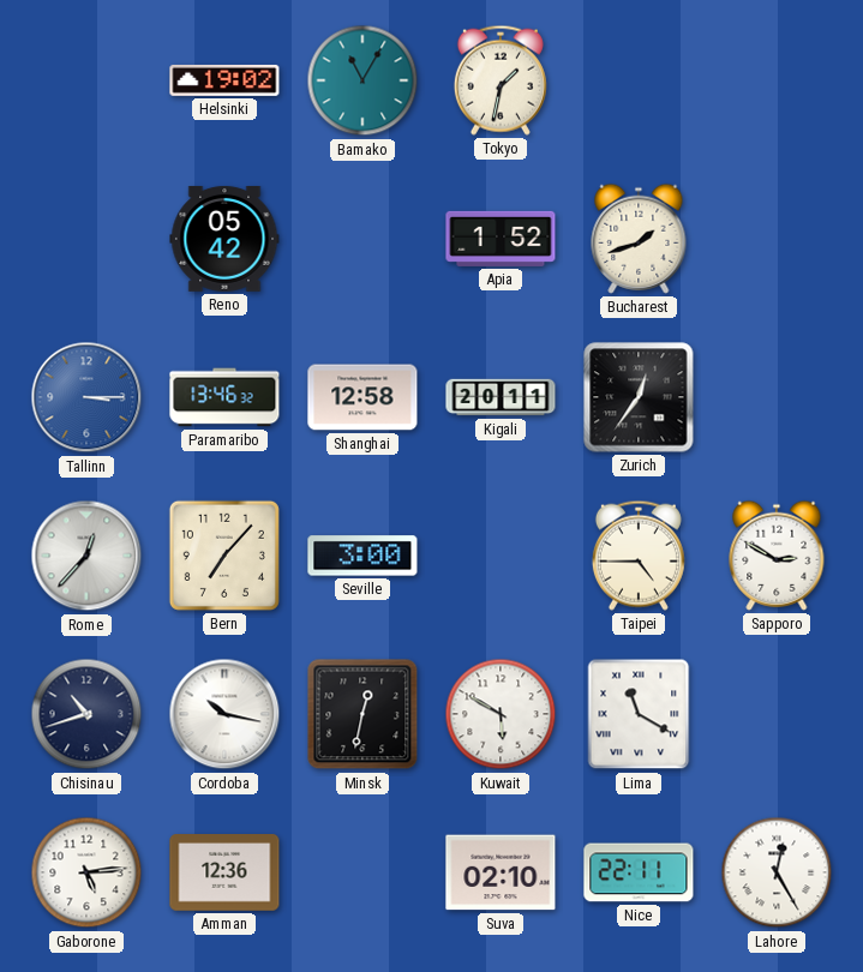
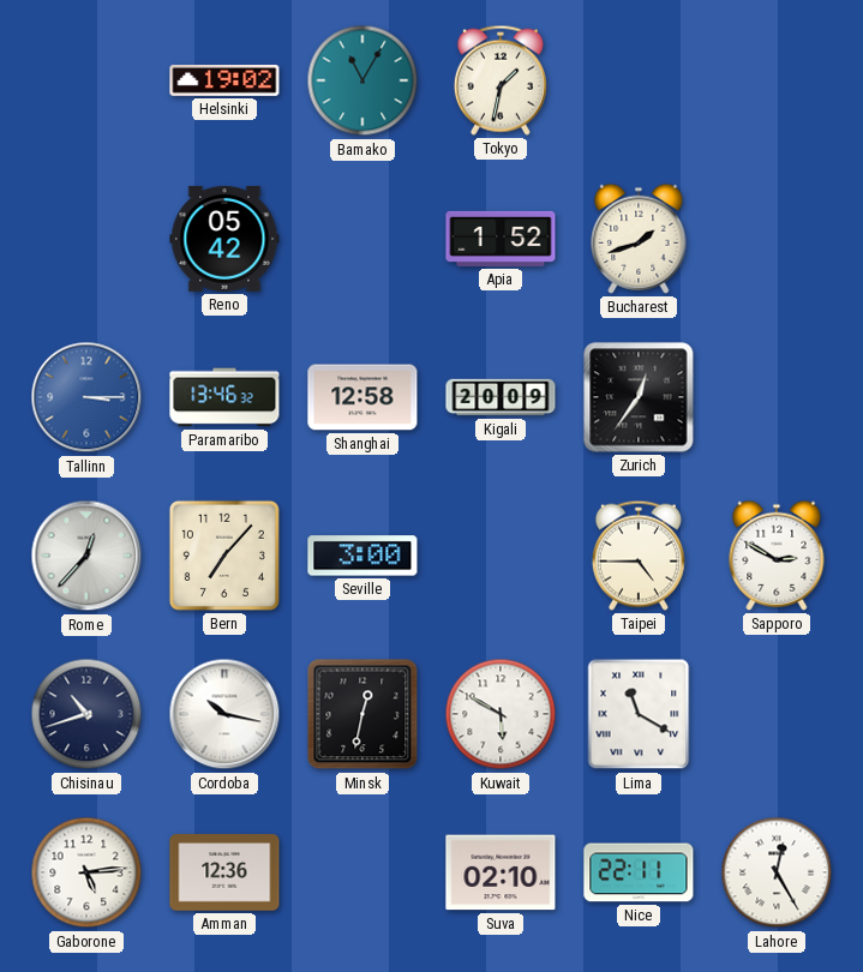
Kigali: 20:11 -> 20:09
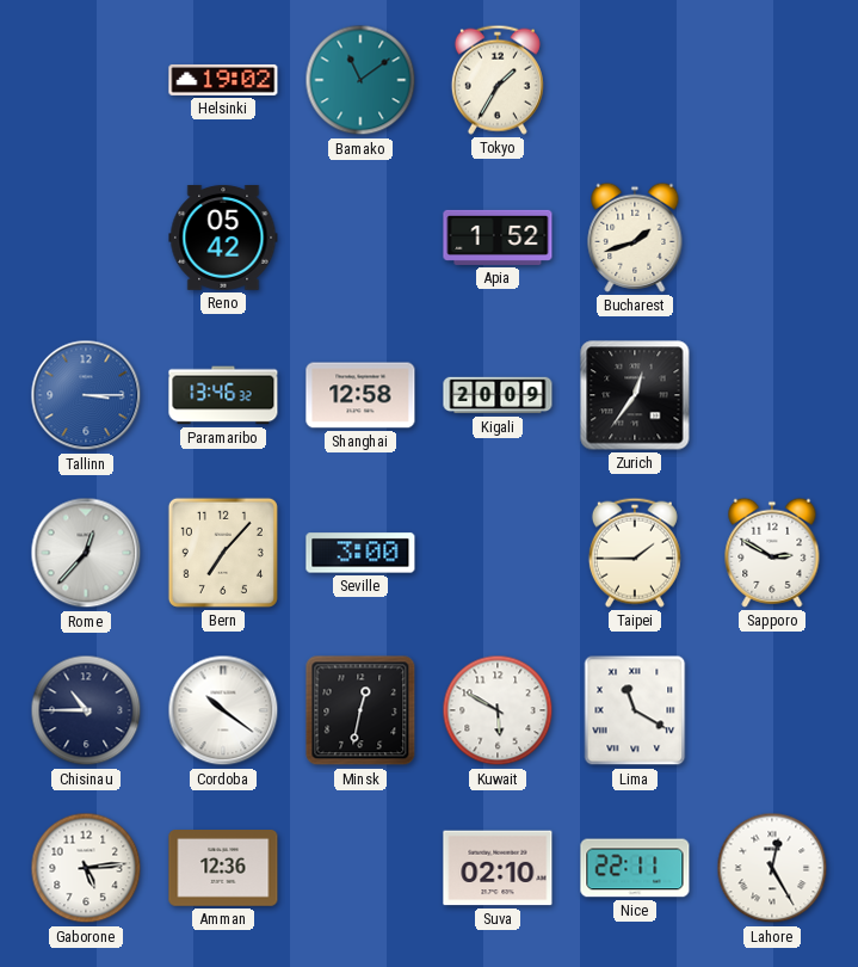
Bamako: 11:05 -> 11:09
Tokyo: 1:32 -> 1:35
Taipei: 4:45 -> 1:45
Chisinau: 10:42 -> 10:45
Cordoba: 10:17 -> 10:21
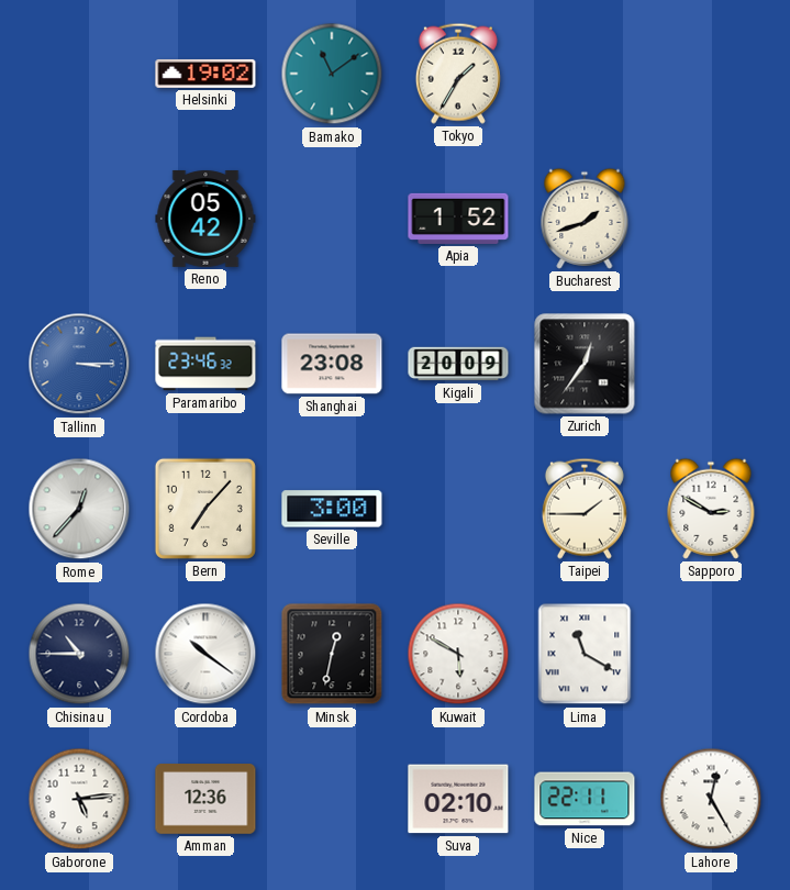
Paramaribo: 13:46 -> 23:46
Shanghai: 12:58 -> 23:08
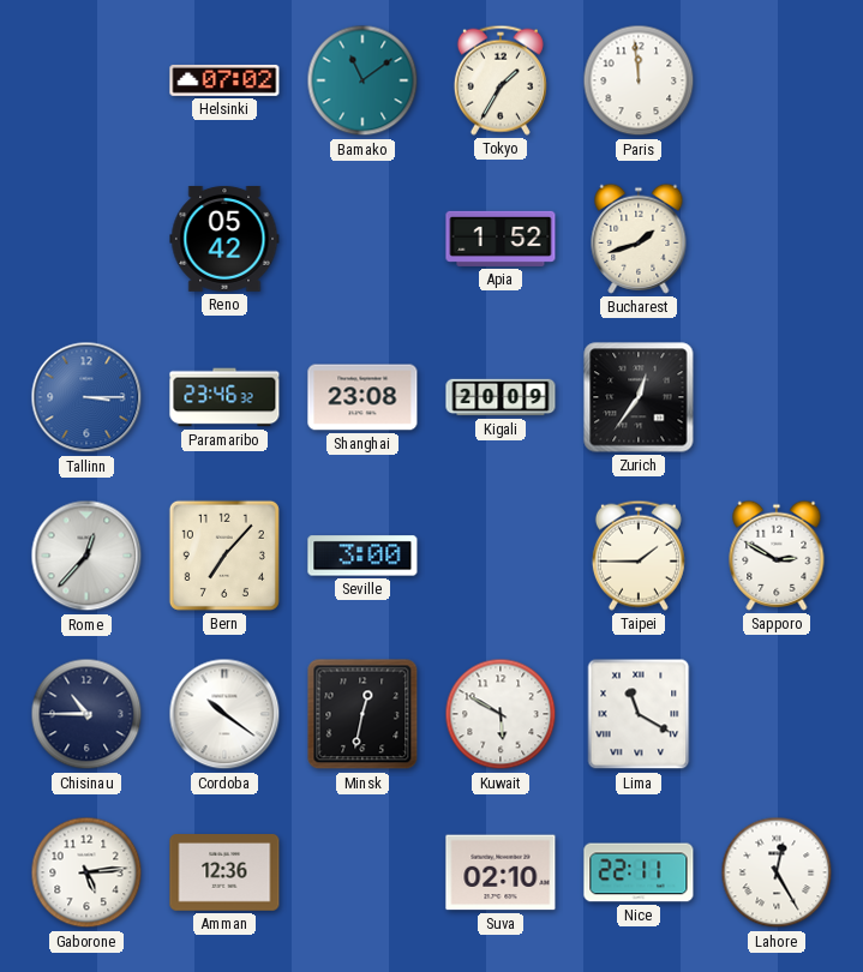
Helsinki: 19:02 -> 07:02
Paris: none -> 11:59
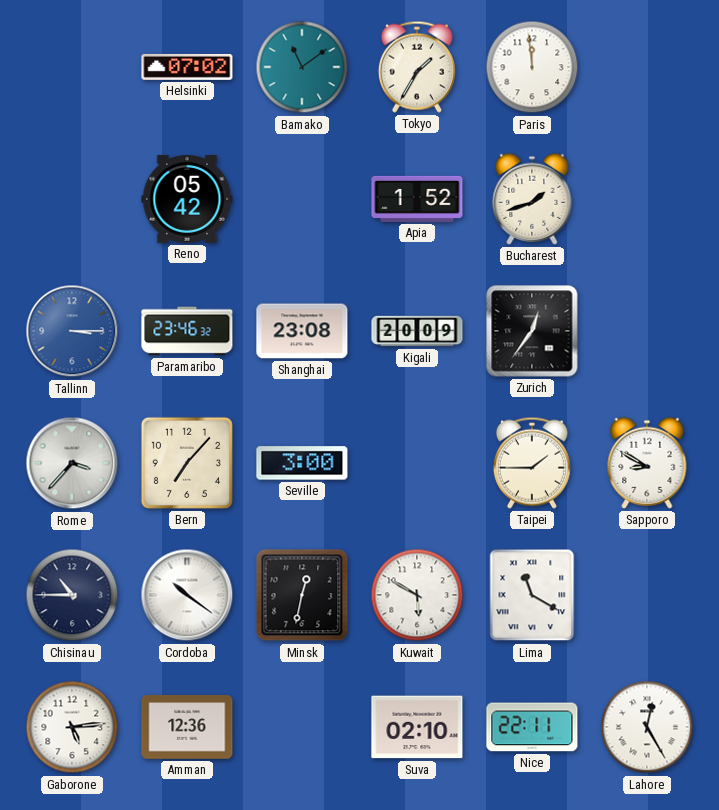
Rome: 12:37 -> 3:37
Sapporo: 2:50 -> 8:50
